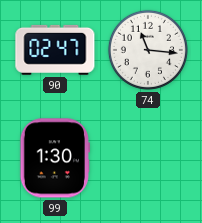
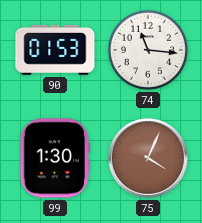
90: 02:47 -> 01:53
75: none -> 4:04
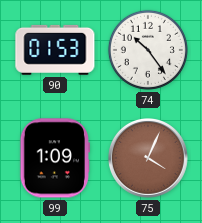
74: 11:16 -> 10:24
99: 1:30 -> 1:09
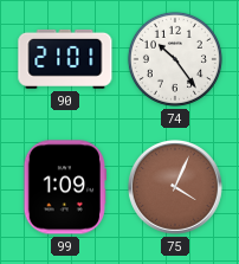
90: 01:53 -> 21:01
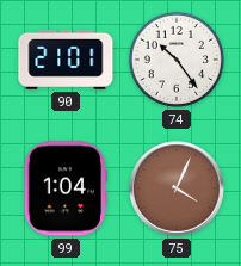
99: 1:09 -> 1:04
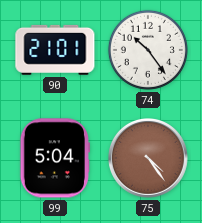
99: 1:04 -> 5:04
75: 4:04 -> 4:24
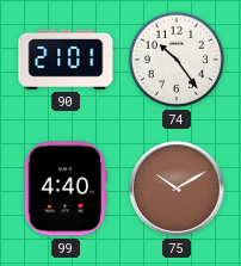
99: 5:04 -> 4:40
75: 4:24 -> 10:10
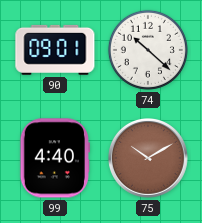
90: 21:01 -> 09:01
74: 10:24 -> 10:22
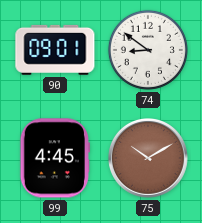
74: 10:22 -> 8:51
99: 4:40 -> 4:45
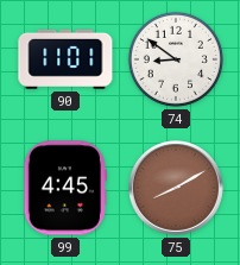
90: 09:01 -> 11:01
75: 10:10 -> 8:10
